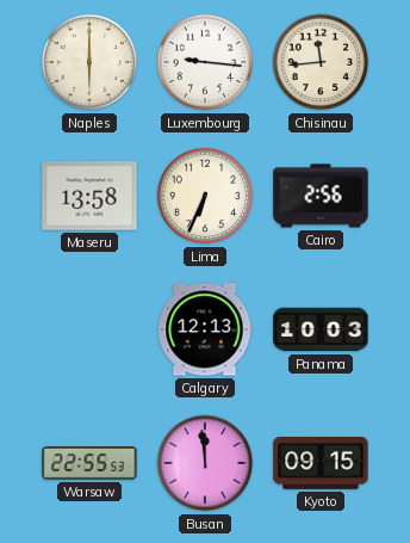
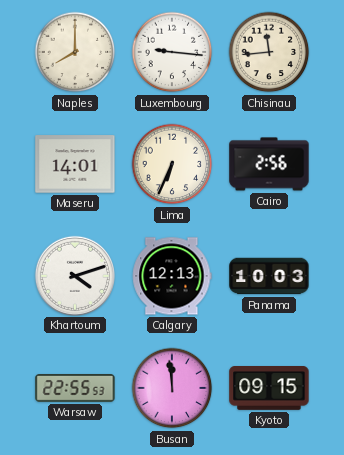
Naples: 6:00 -> 8:00
Maseru: 13:58 -> 14:01
Khartoum: none -> 4:12
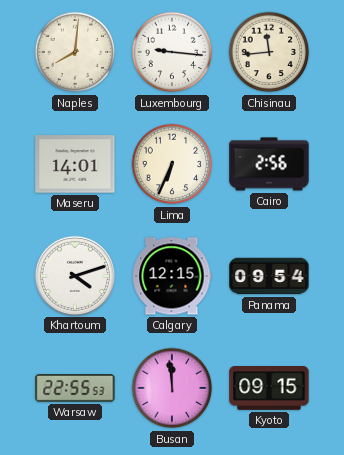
Naples: 8:00 -> 8:01
Calgary: 12:13 -> 12:15
Panama: 10:03 -> 09:54
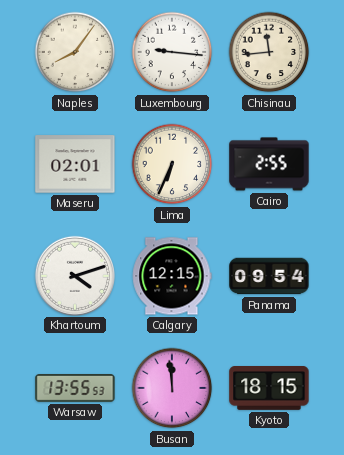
Naples: 8:01 -> 8:06
Maseru: 14:01 -> 02:01
Cairo: 2:56 -> 2:55
Warsaw: 22:55 -> 13:55
Kyoto: 09:15 -> 18:15
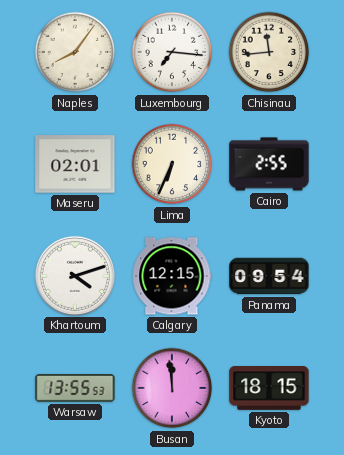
Luxembourg: 9:16 -> 7:16
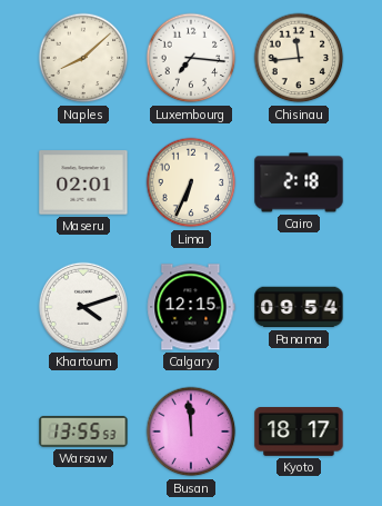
Naples: 8:06 -> 8:08
Cairo: 2:55 -> 2:18
Kyoto: 18:15 -> 18:17
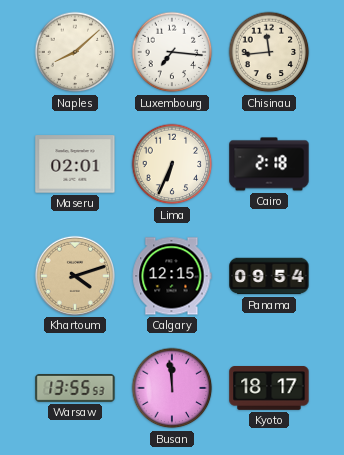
Khartoum dial: white -> champagne
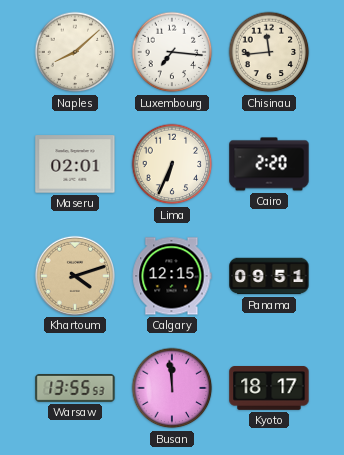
Cairo: 2:18 -> 2:20
Panama: 09:54 -> 09:51
